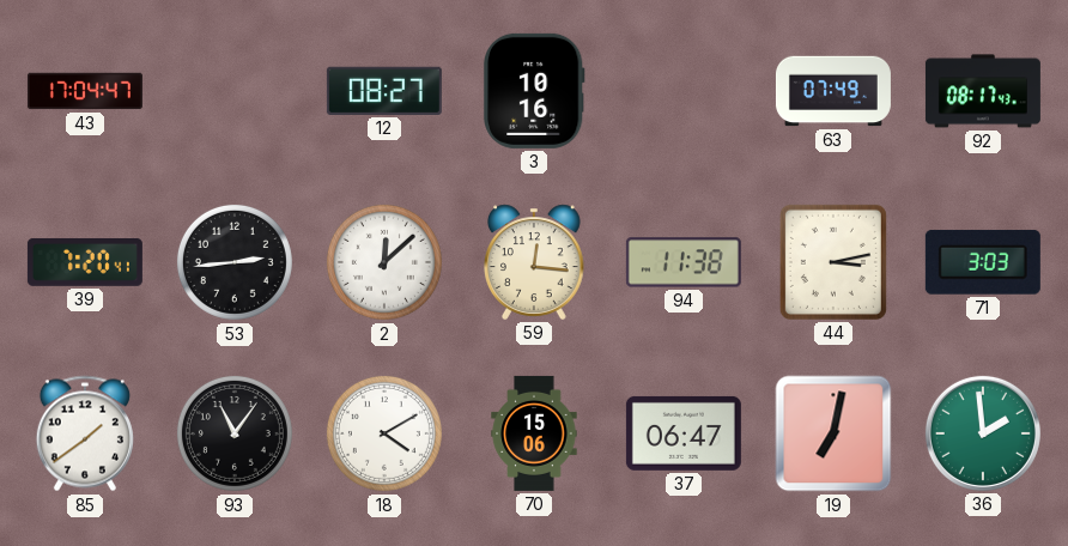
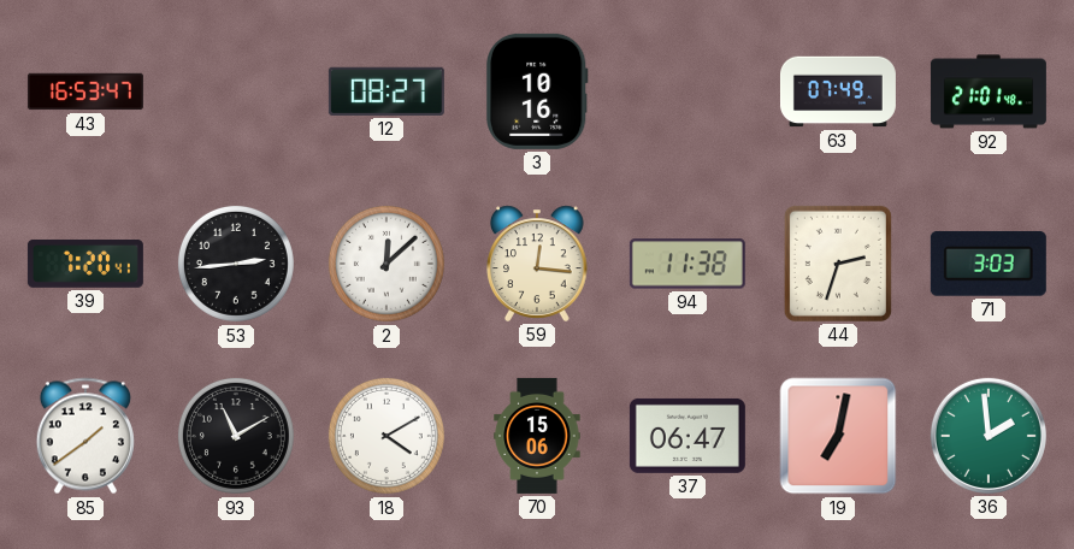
43: 17:04 -> 16:53
92: 08:17 -> 21:01
44: 3:13 -> 2:33
93: 11:06 -> 11:10
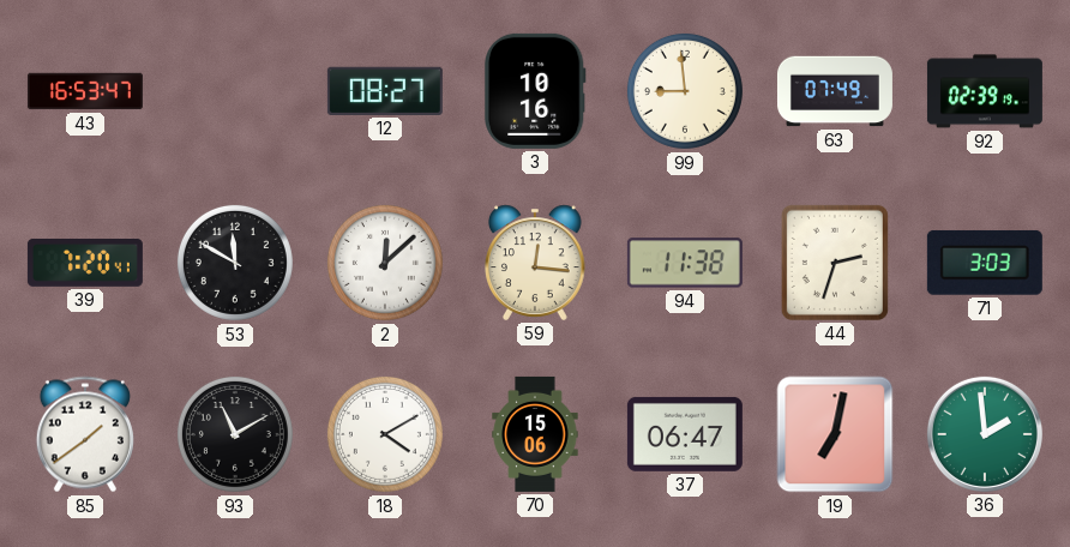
99: none -> 8:59
92: 21:01 -> 02:39
53: 2:44 -> 11:50
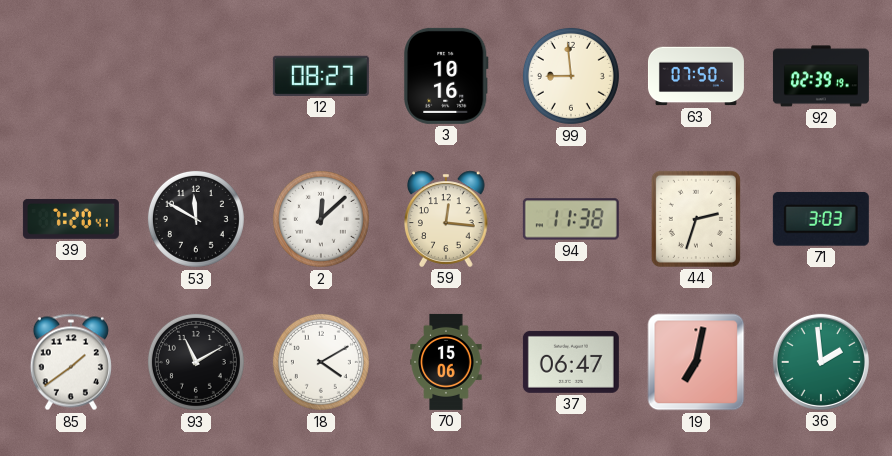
43: 16:53 -> none
63: 07:49 -> 07:50
